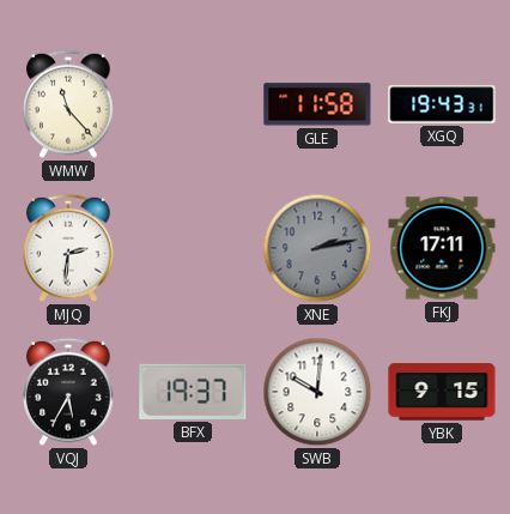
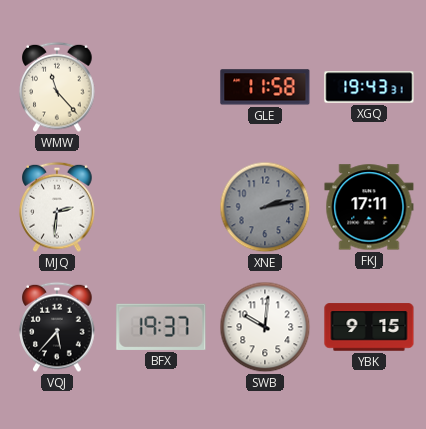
VQJ: 5:35 -> 5:37
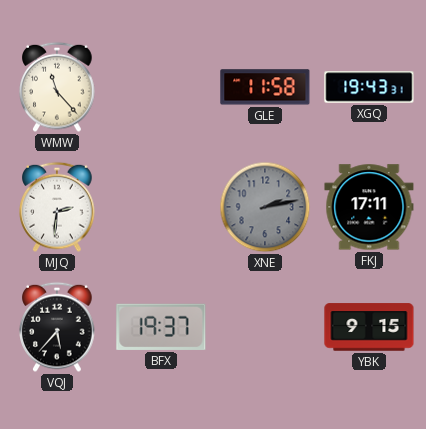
SWB: 10:01 -> none
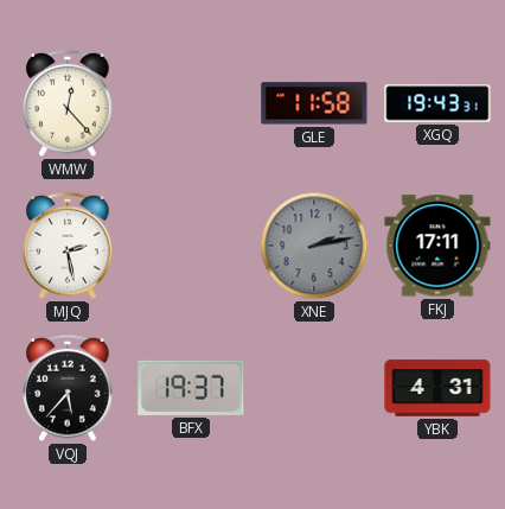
WMW: 11:23 -> 12:23
MJQ: 2:31 -> 2:28
YBK: 9:15 -> 4:31
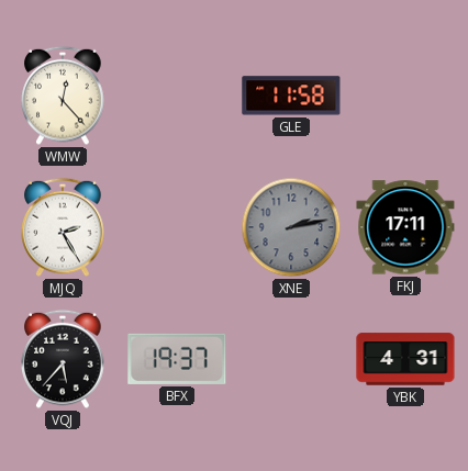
XGQ: 19:43 -> none
MJQ: 2:28 -> 2:25
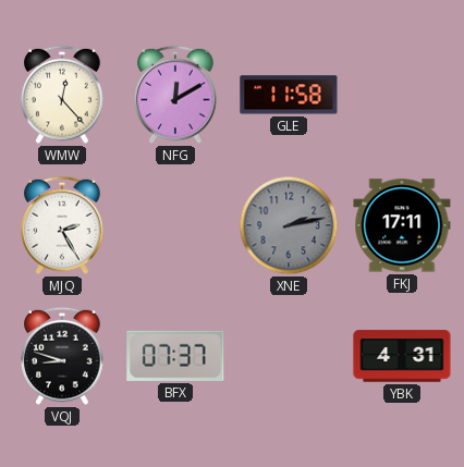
NFG: none -> 12:10
VQJ: 5:37 -> 8:48
BFX: 19:37 -> 07:37
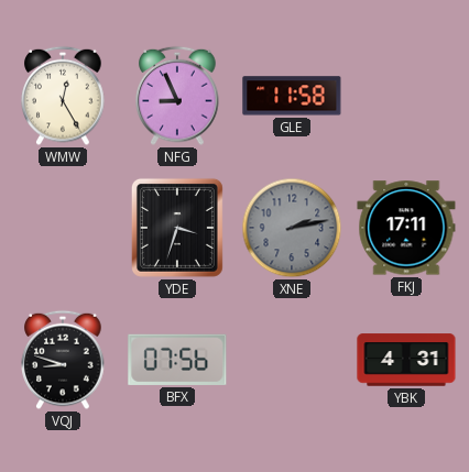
WMW: 12:23 -> 12:25
NFG: 12:10 -> 8:56
MJQ: 2:25 -> none
YDE: none -> 3:33
BFX: 07:37 -> 07:56
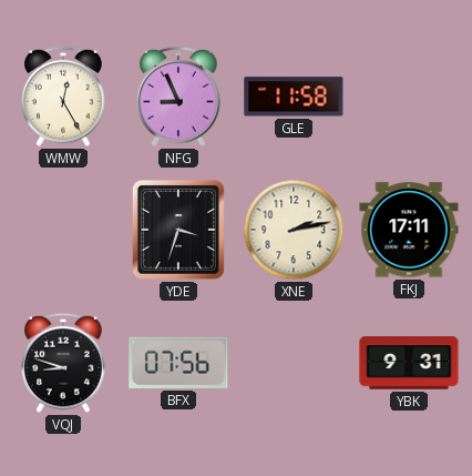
XNE dial: grey -> cream
YBK: 4:31 -> 9:31
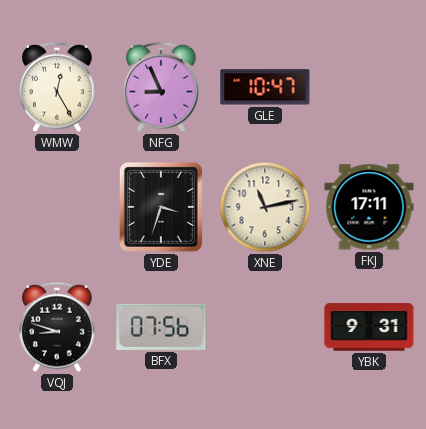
GLE: 11:58 -> 10:47
XNE: 2:13 -> 11:13
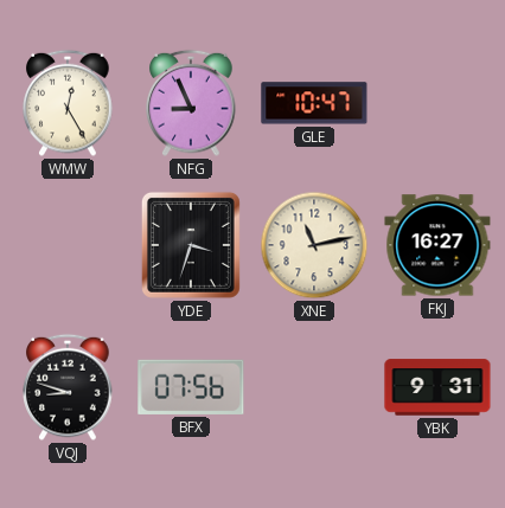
FKJ: 17:11 -> 16:27
